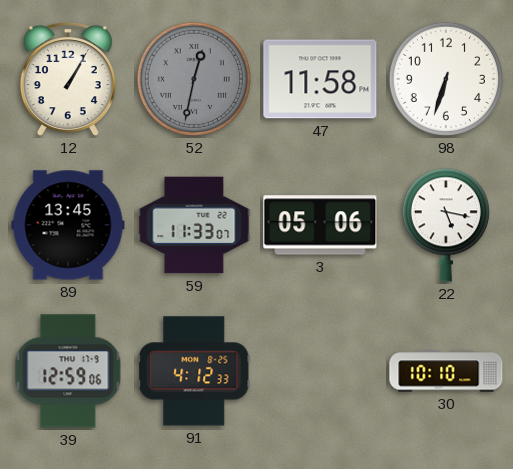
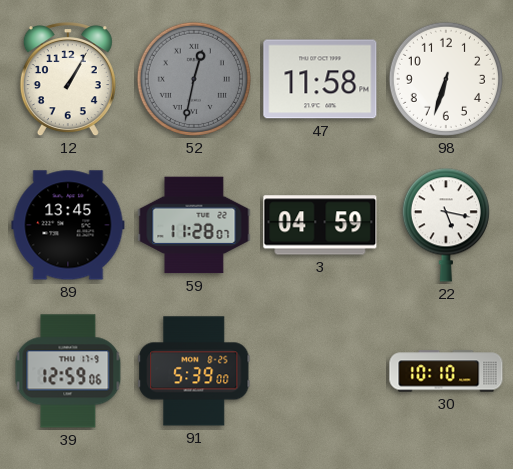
59: 11:33 -> 11:28
3: 05:06 -> 04:59
91: 4:12 -> 5:39
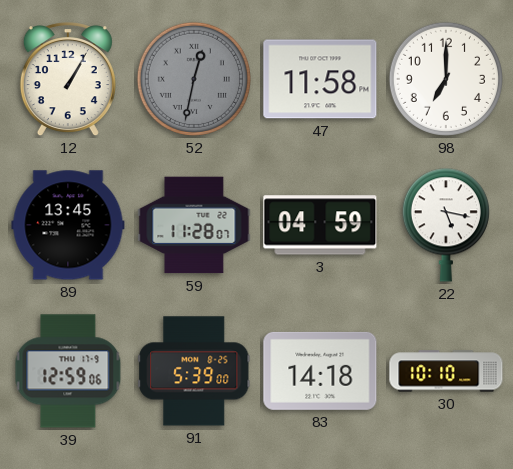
98: 6:33 -> 7:00
83: none -> 14:18
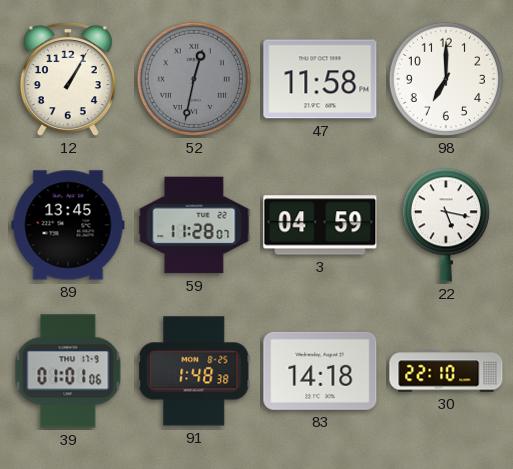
39: 12:59 -> 01:01
91: 5:39 -> 1:48
30: 10:10 -> 22:10
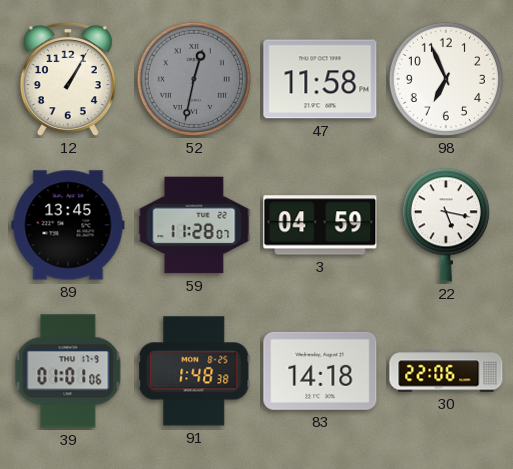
98: 7:00 -> 6:56
30: 22:10 -> 22:06
